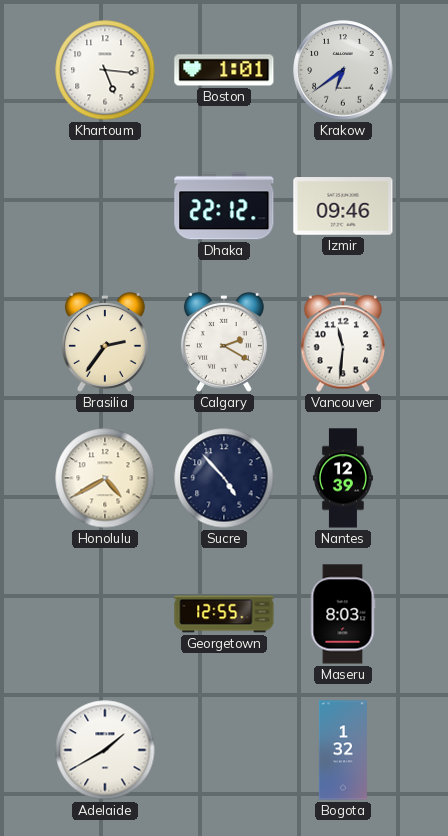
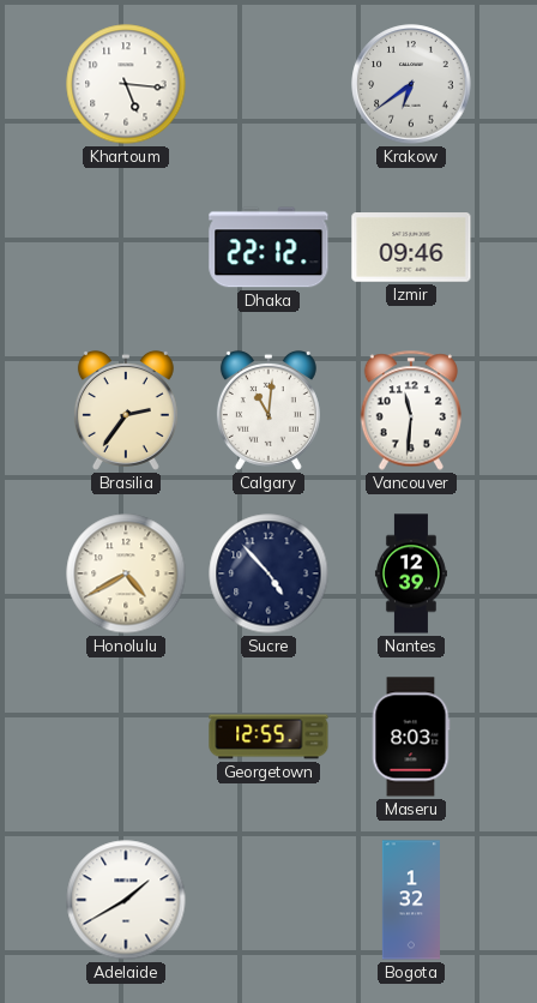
Boston: 1:01 -> none
Calgary: 2:20 -> 11:01
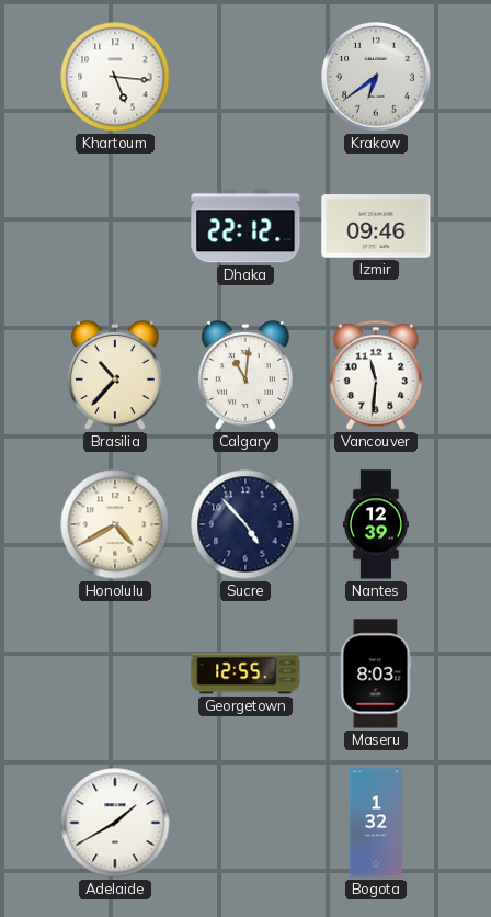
Brasilia: 2:36 -> 10:37
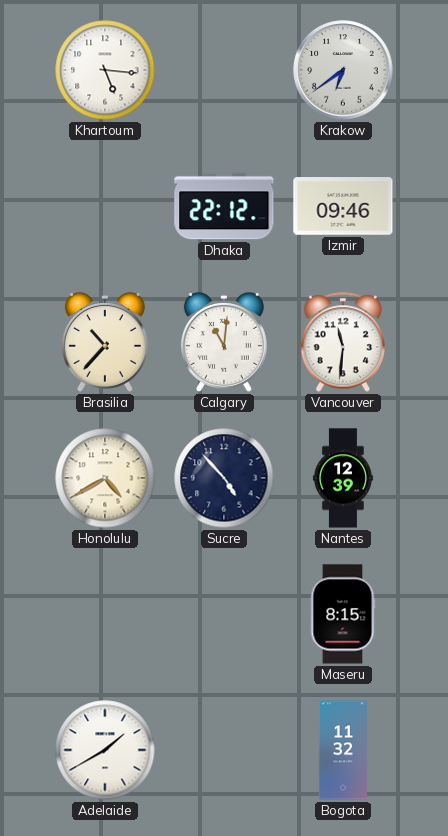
Georgetown: 12:55 -> none
Maseru: 8:03 -> 8:15
Bogota: 1:32 -> 11:32
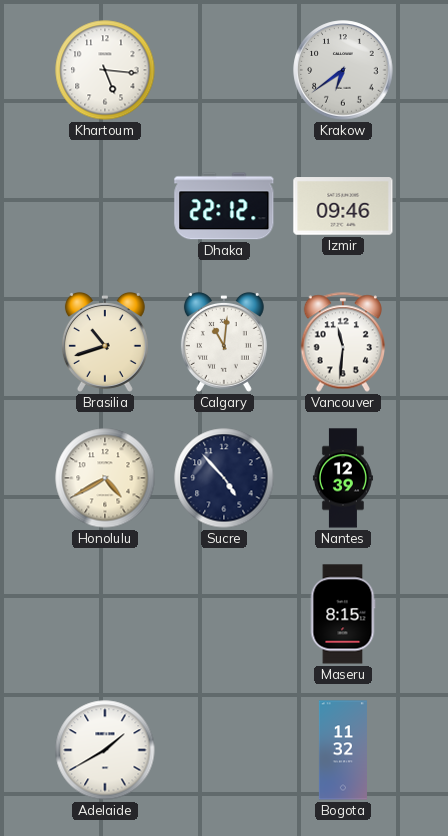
Brasilia: 10:37 -> 10:42
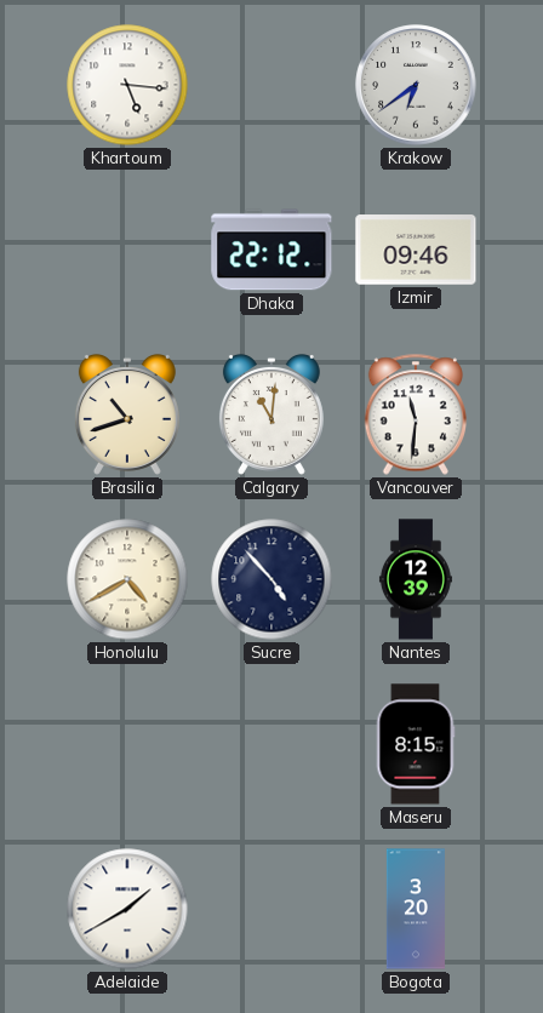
Bogota: 11:32 -> 3:20
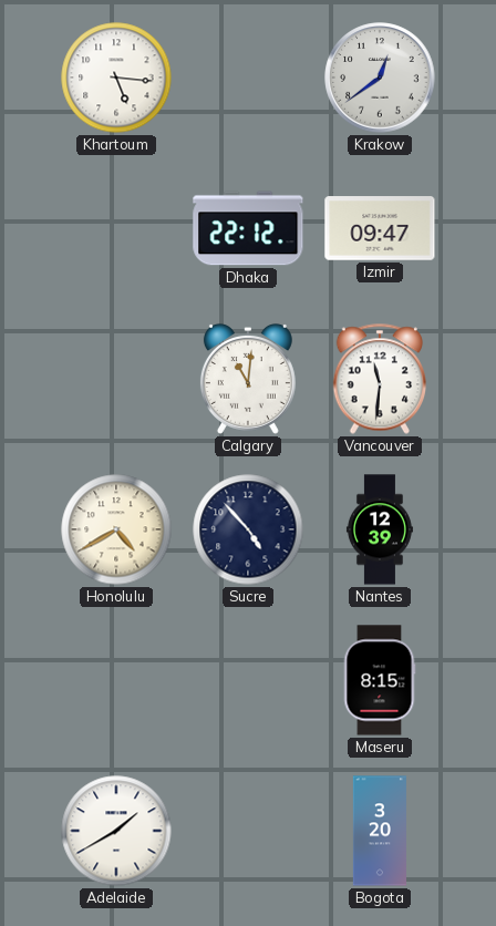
Krakow: 6:39 -> 12:39
Izmir: 09:46 -> 09:47
Brasilia: 10:42 -> none
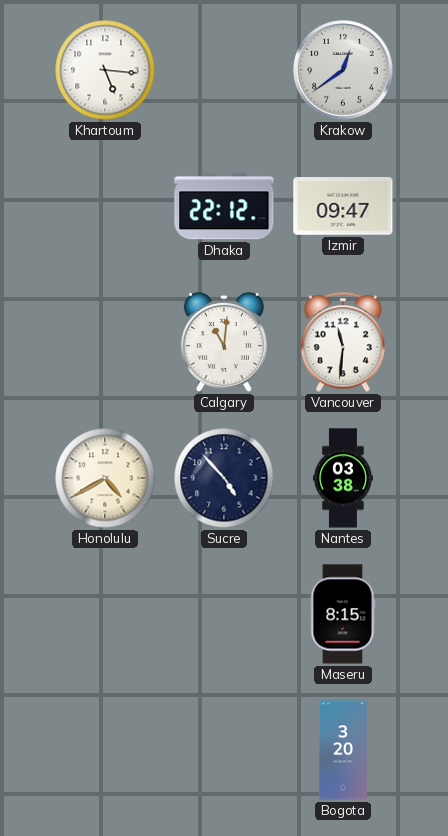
Nantes: 12:39 -> 03:38
Adelaide: 1:40 -> none
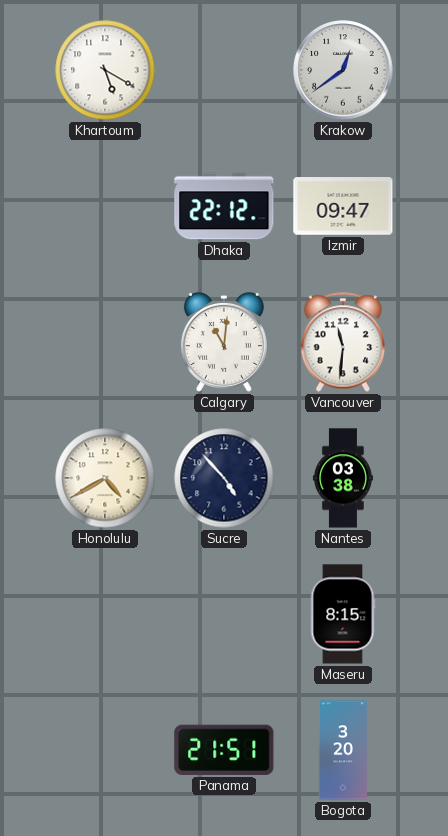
Khartoum: 5:16 -> 5:20
Panama: none -> 21:51
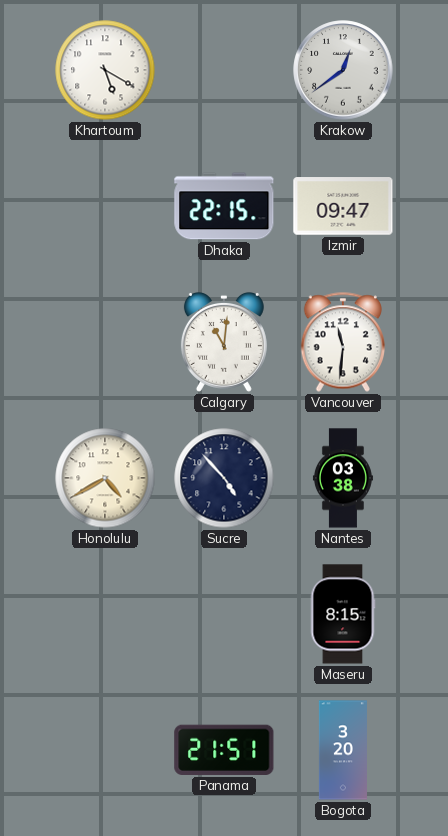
Dhaka: 22:12 -> 22:15
